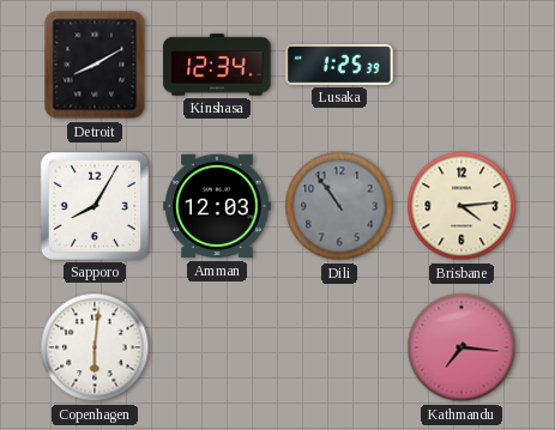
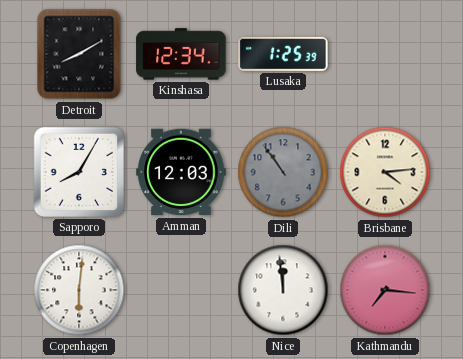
Nice: none -> 11:59
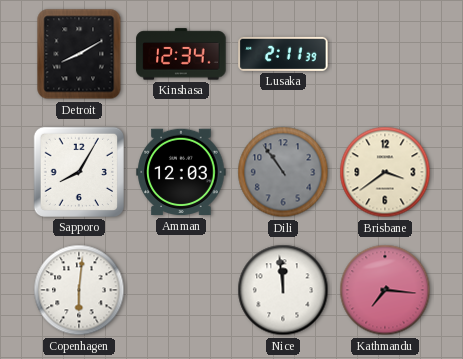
Lusaka: 1:25 -> 2:11
Brisbane: 4:14 -> 3:39
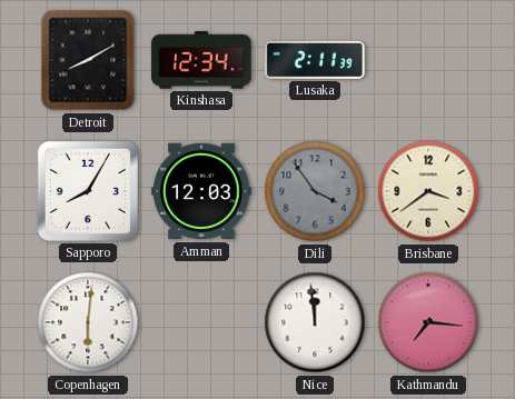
Dili: 10:54 -> 3:54
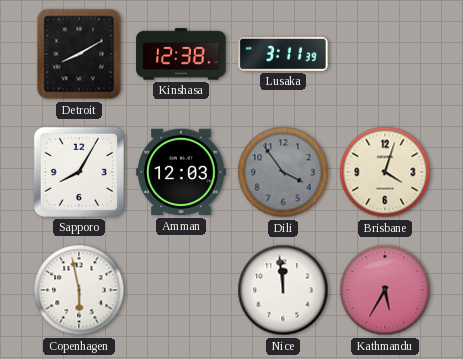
Kinshasa: 12:34 -> 12:38
Lusaka: 2:11 -> 3:11
Brisbane: 3:39 -> 4:03
Copenhagen: 6:01 -> 5:58
Kathmandu: 7:16 -> 5:35
